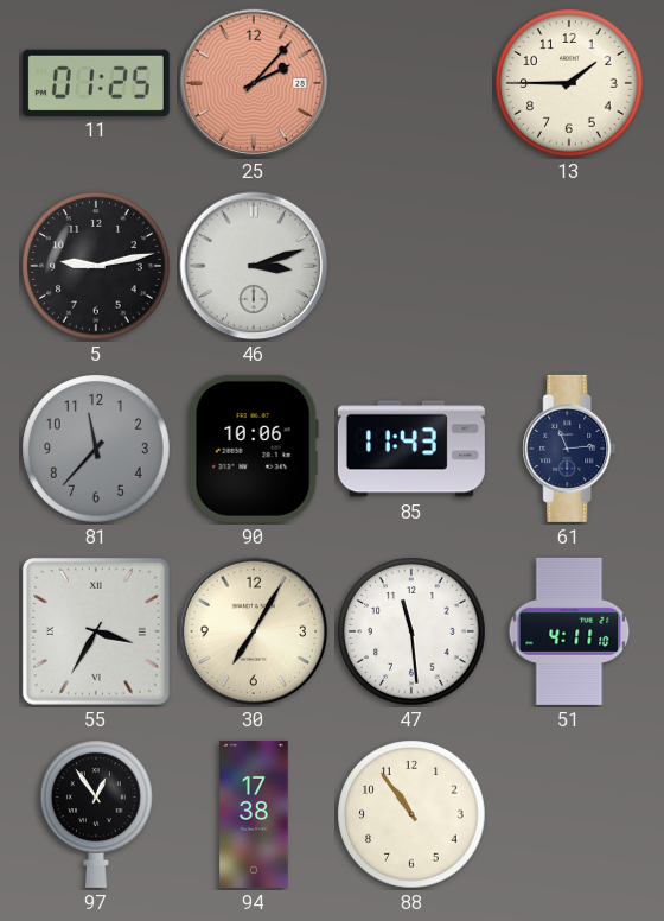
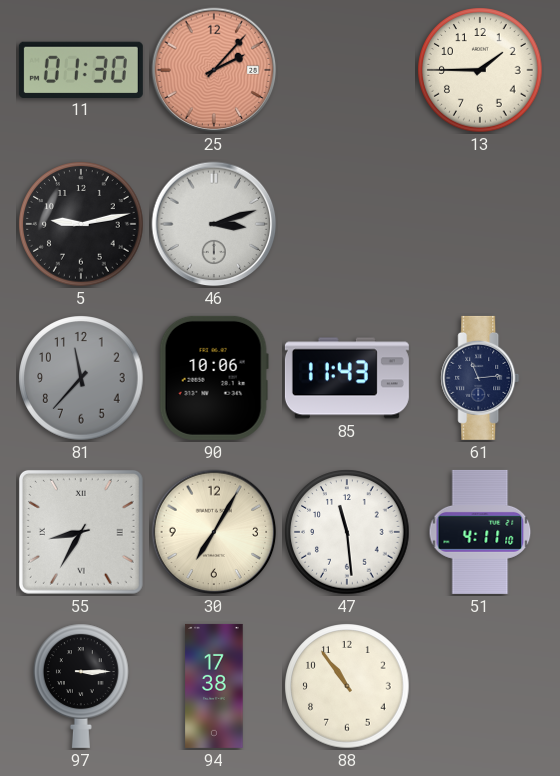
11: 01:25 -> 01:30
55: 3:35 -> 8:35
97: 12:54 -> 3:15
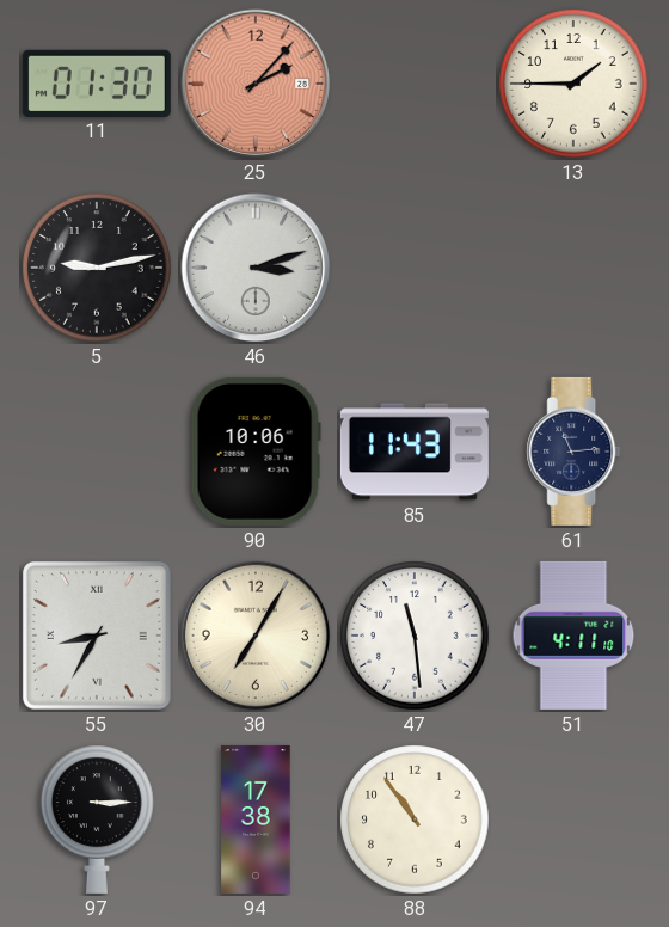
81: 11:37 -> none
